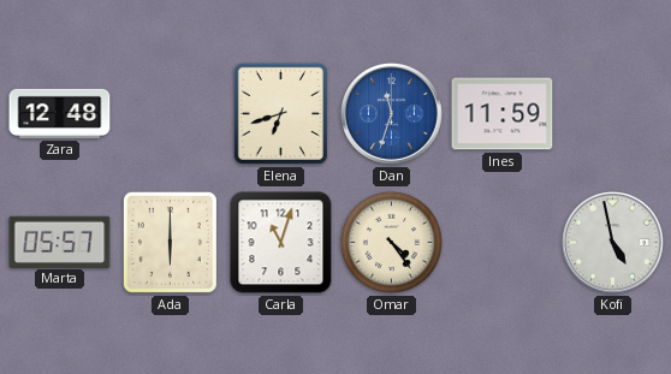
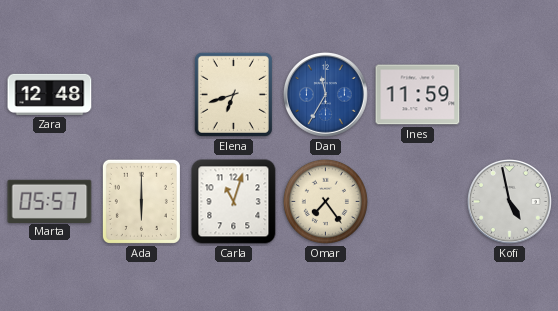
Dan: 11:33 -> 11:35
Omar: 4:24 -> 7:24
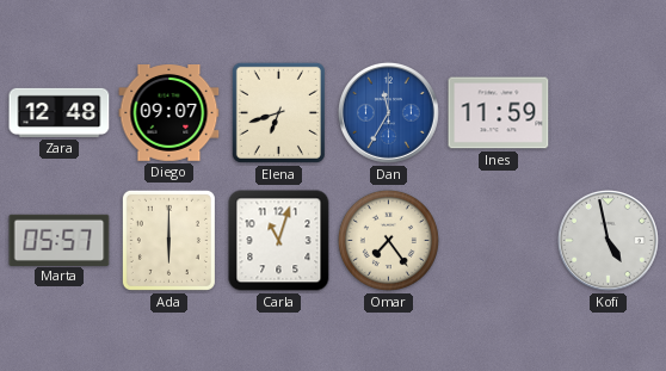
Diego: none -> 09:07
